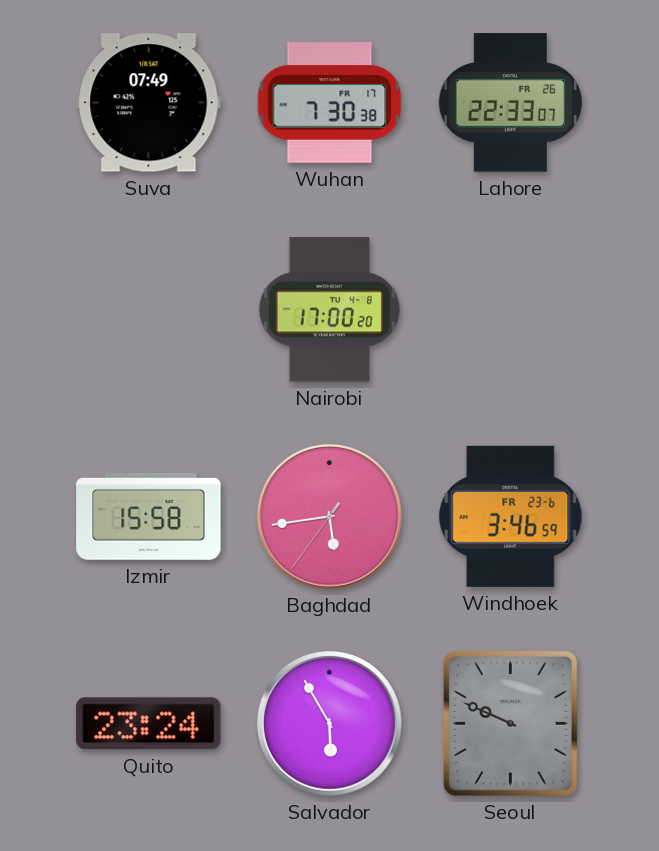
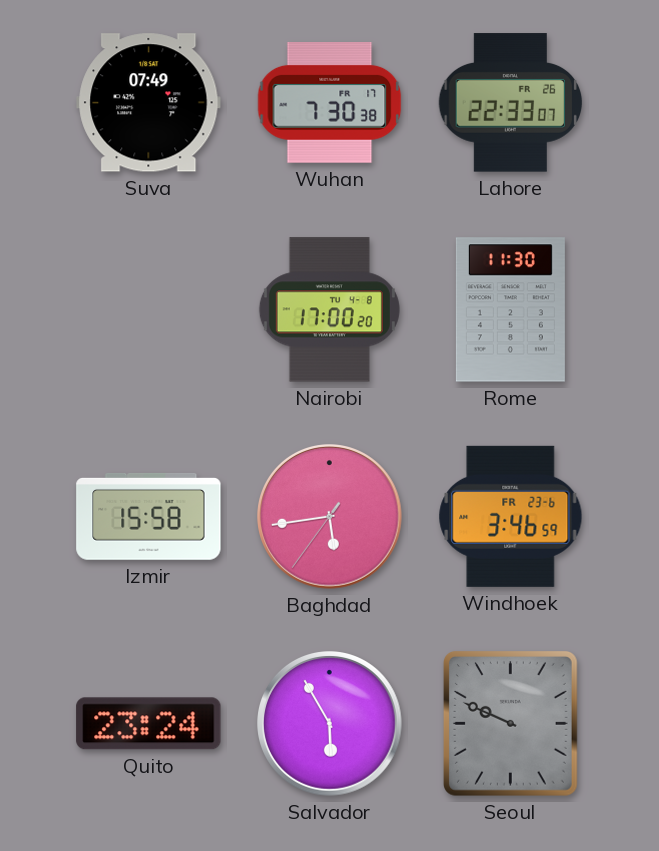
Rome: none -> 11:30
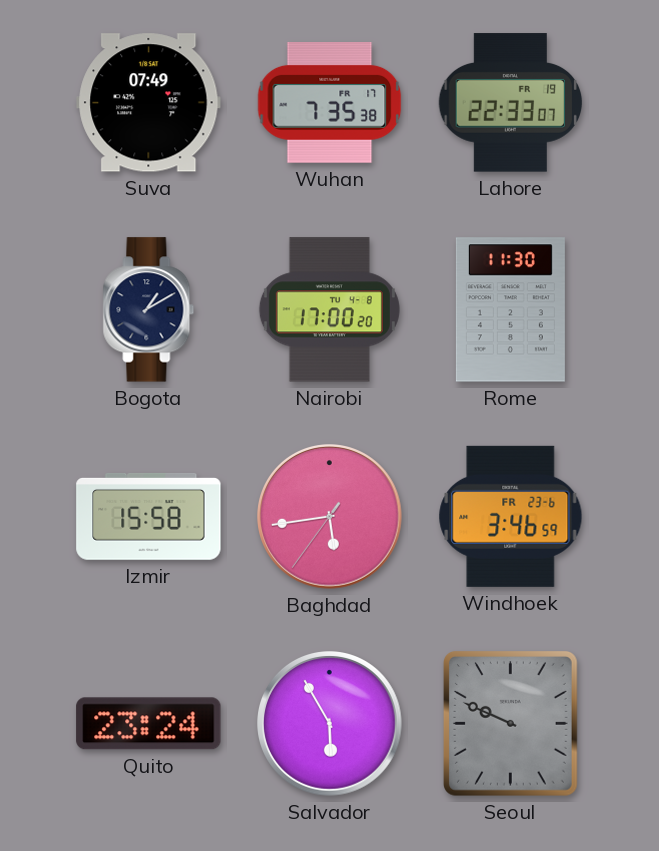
Wuhan: 7:30 -> 7:35
Lahore date: FR 26 -> FR 19
Bogota: none -> 1:10
